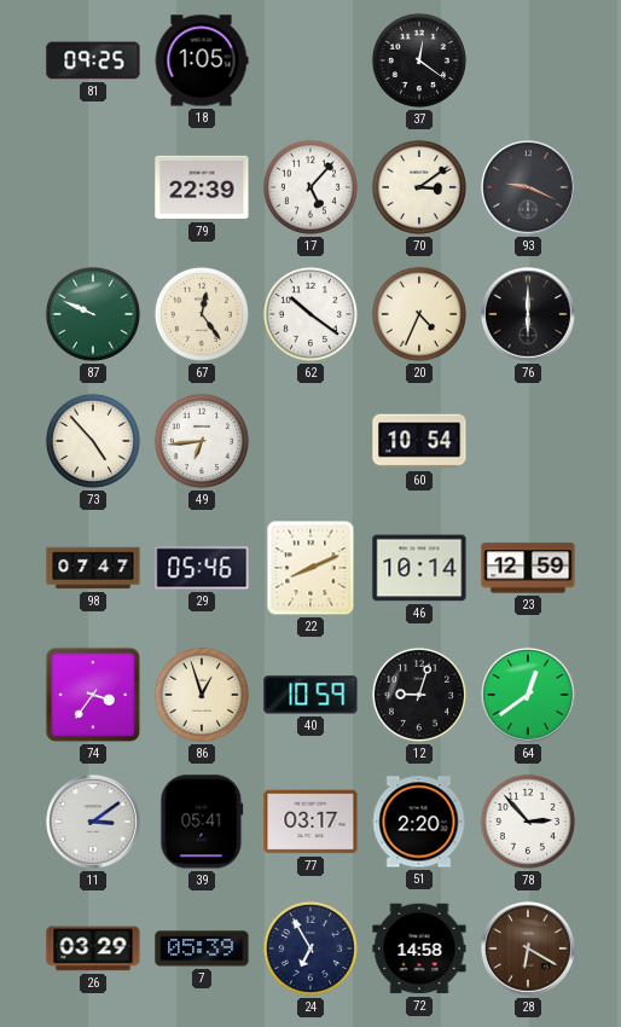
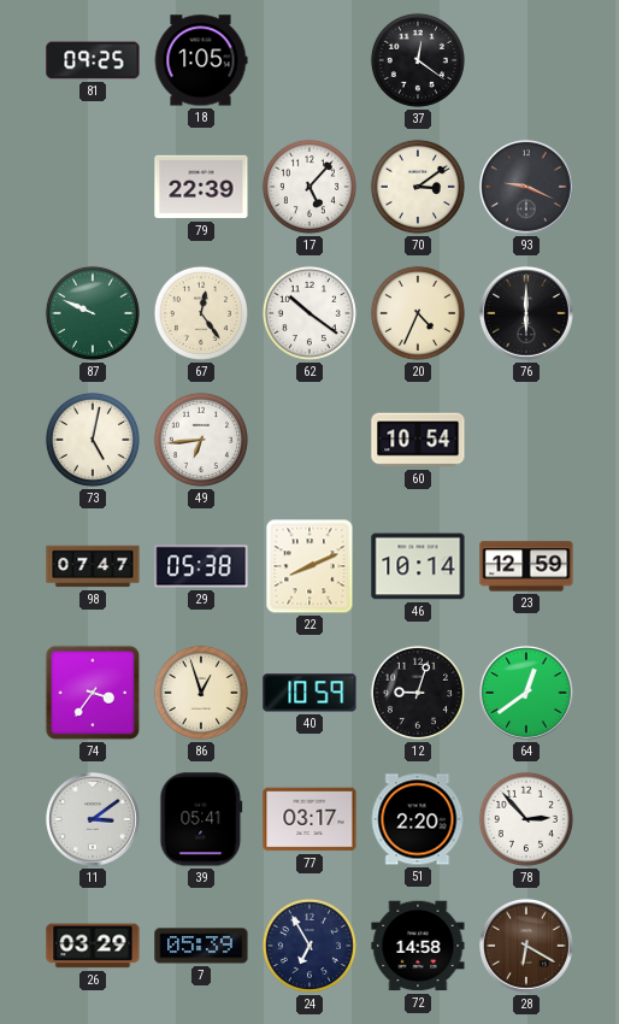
73: 4:53 -> 5:02
29: 05:46 -> 05:38
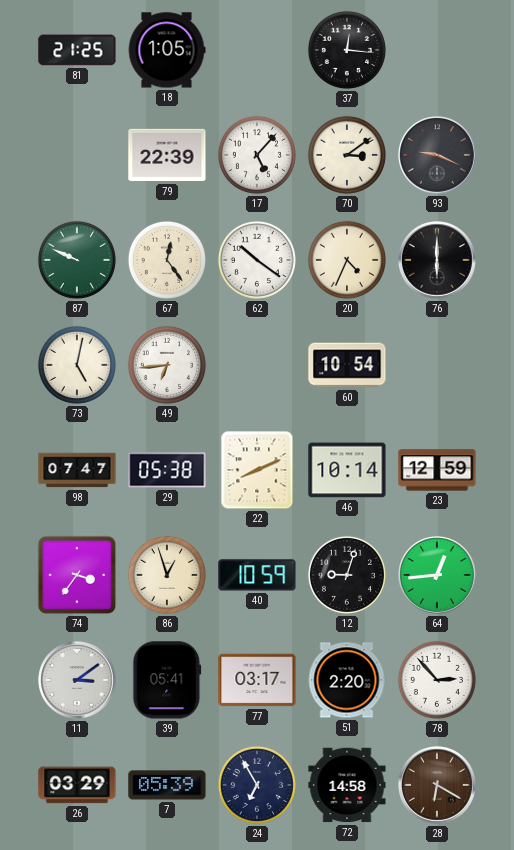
81: 09:25 -> 21:25
37: 12:21 -> 12:16
64: 12:39 -> 12:44
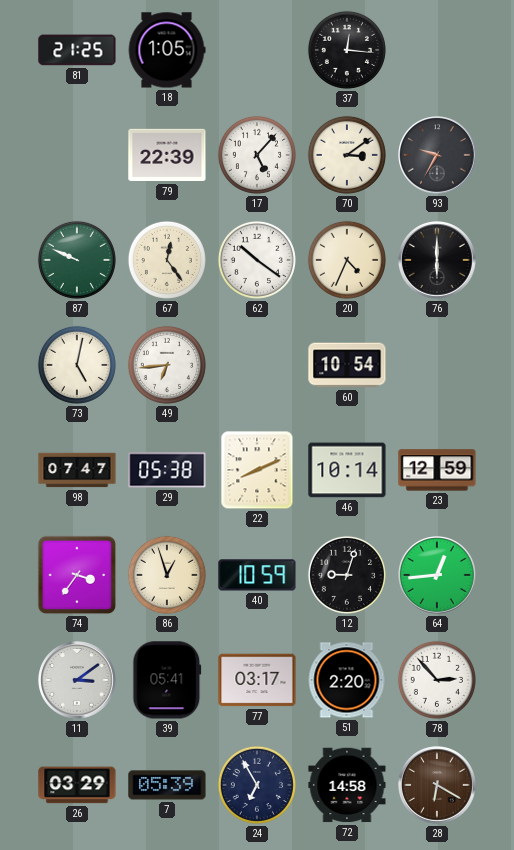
93: 9:19 -> 9:35
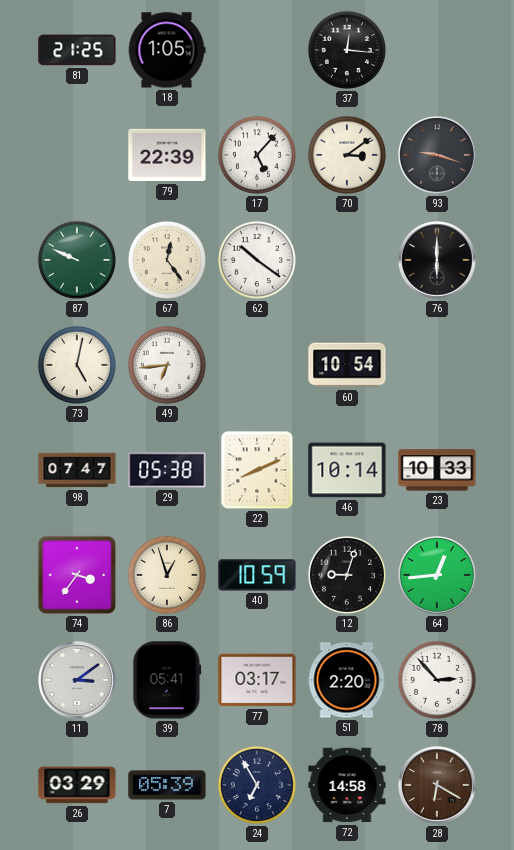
93: 9:35 -> 9:18
20: 4:34 -> none
23: 12:59 -> 10:33
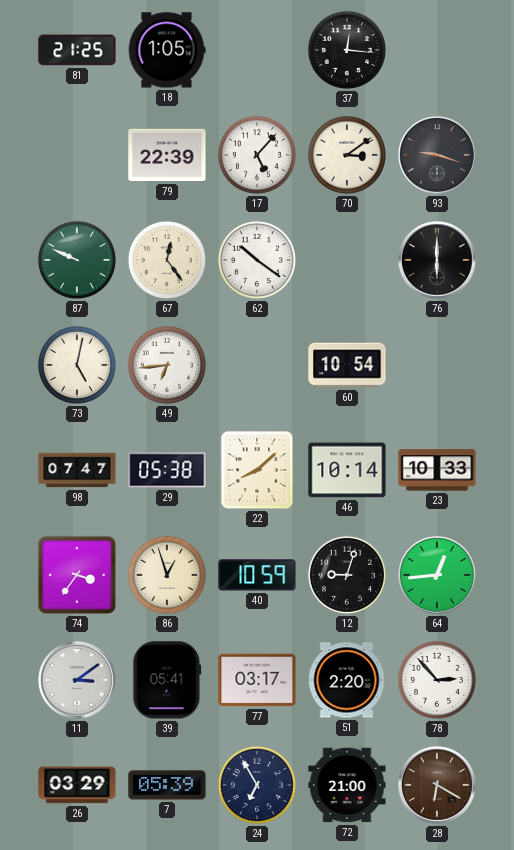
22: 8:11 -> 8:08
72: 14:58 -> 21:00
